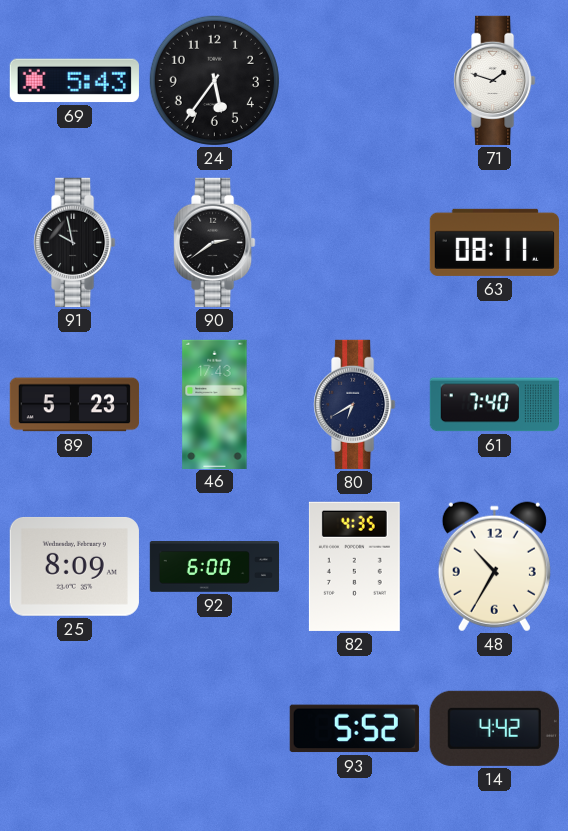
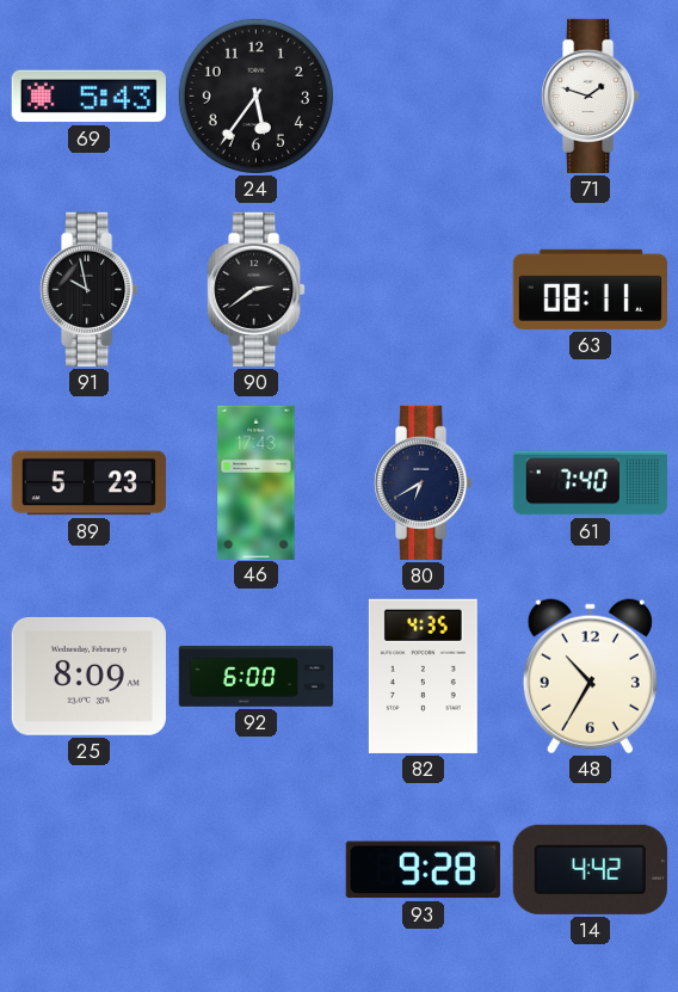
93: 5:52 -> 9:28
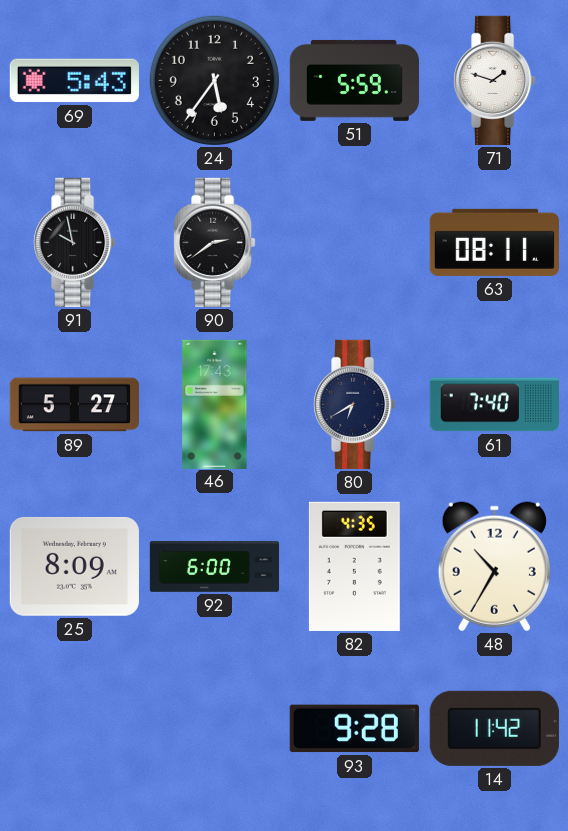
51: none -> 5:59
89: 5:23 -> 5:27
14: 4:42 -> 11:42
